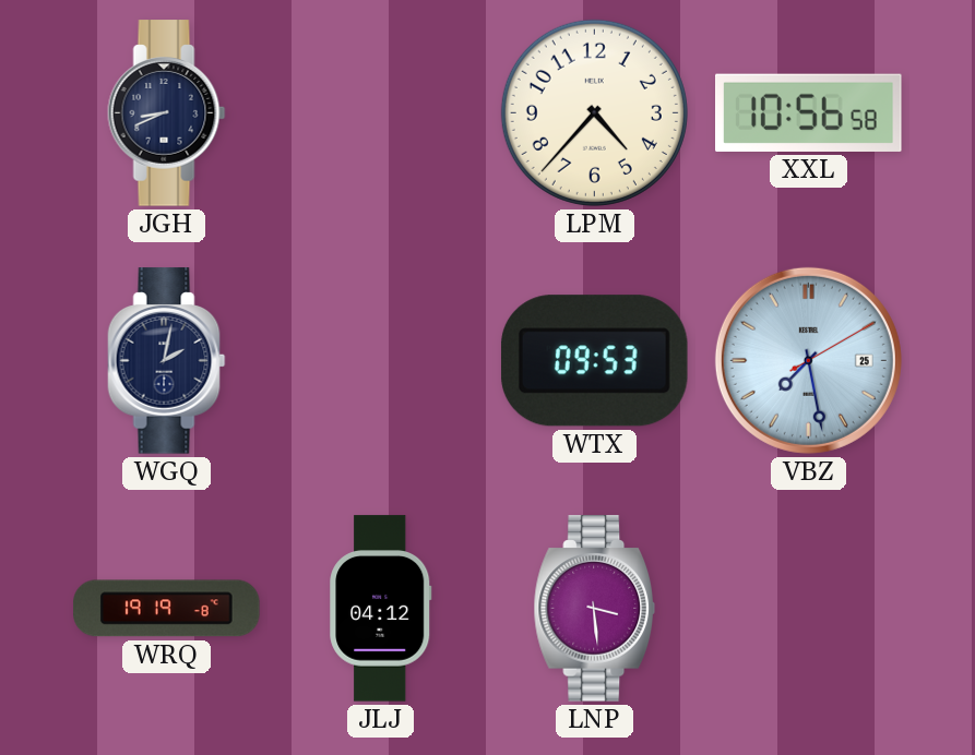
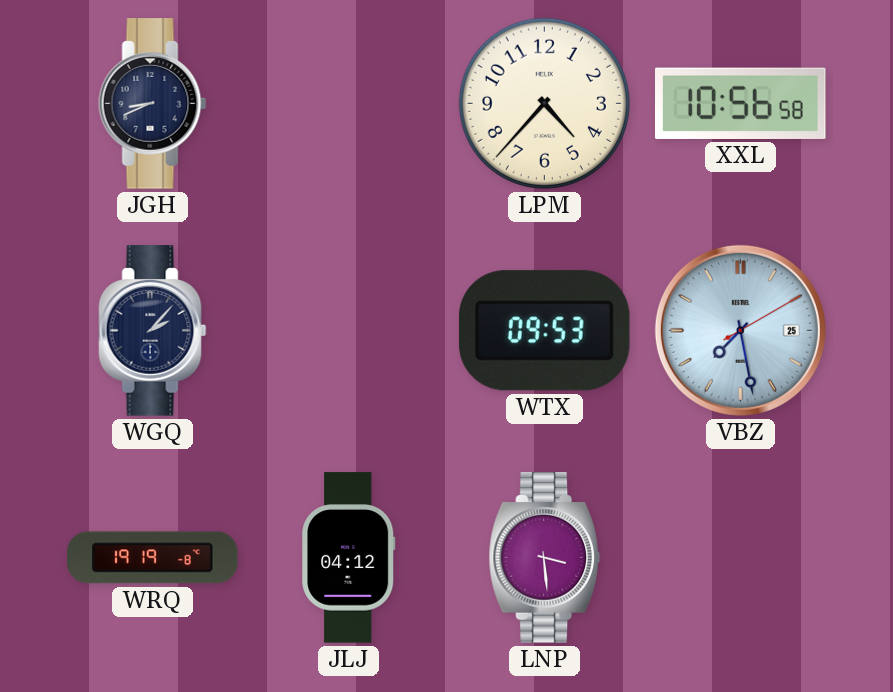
WGQ: 2:02 -> 2:07
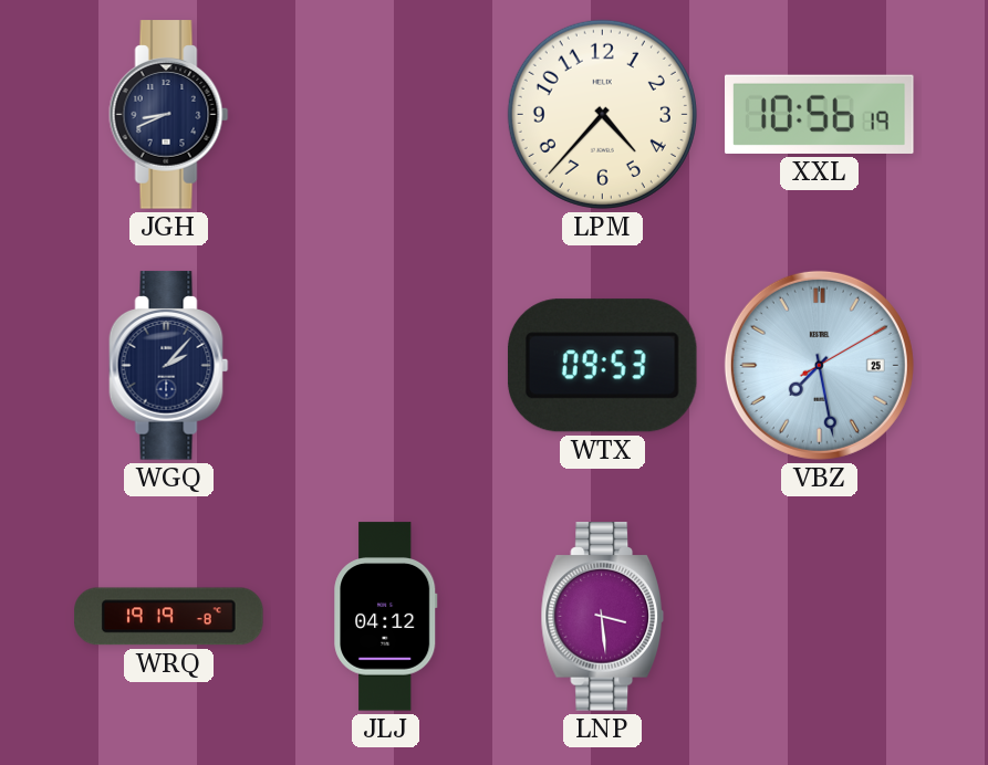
XXL: 10:56:58 -> 10:56:19
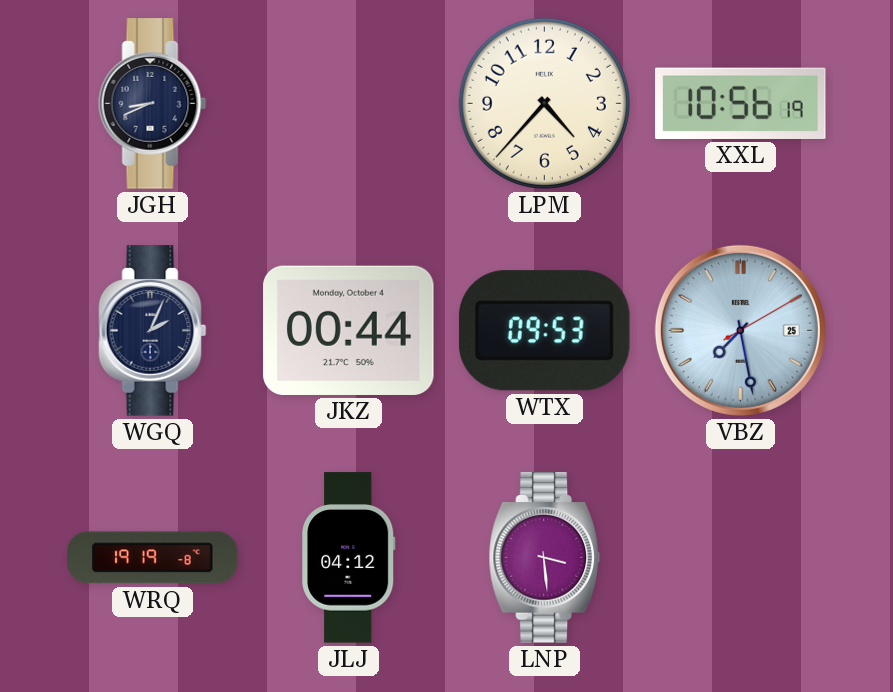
WGQ: 2:07 -> 2:04
JKZ: none -> 00:44
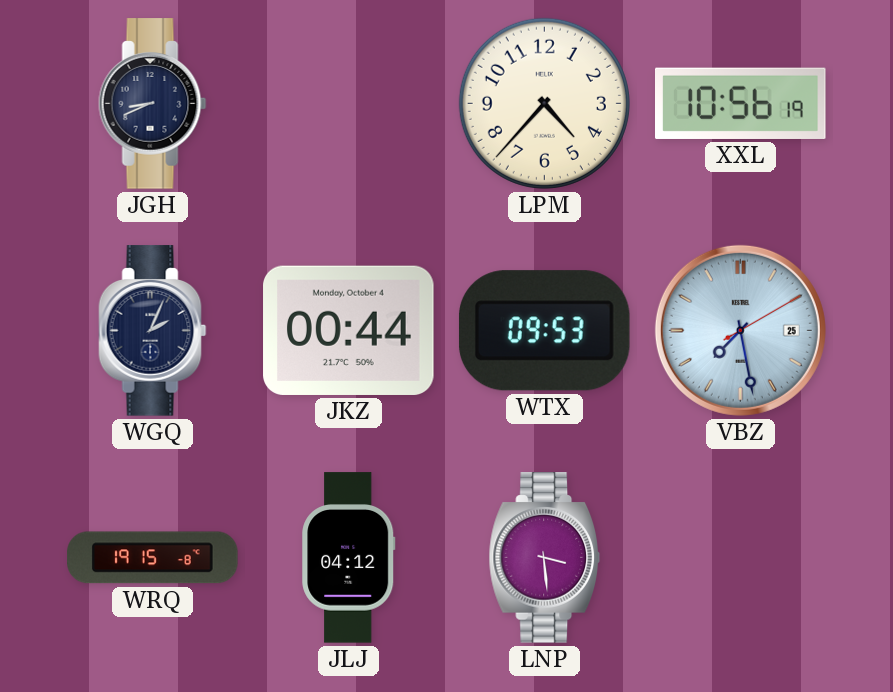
WRQ: 19:19 -> 19:15
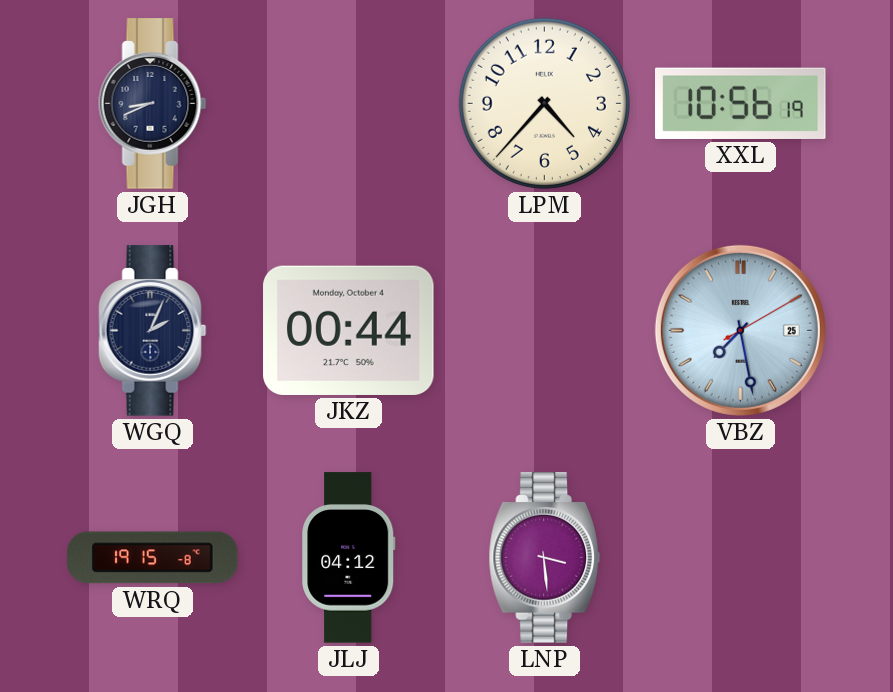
WTX: 09:53 -> none
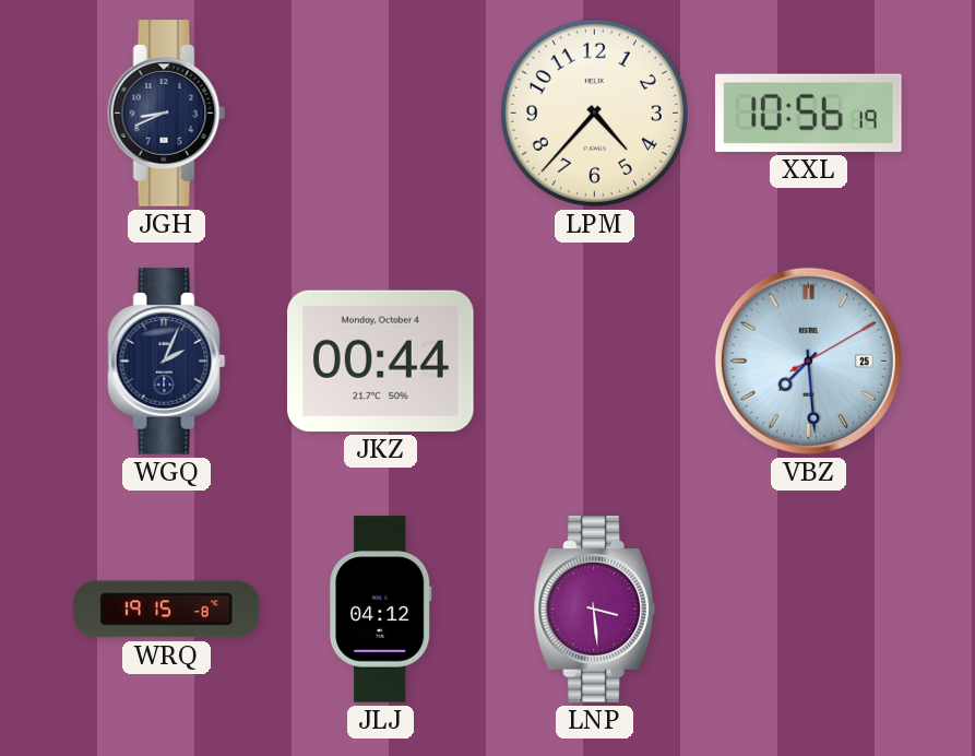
VBZ: 7:28 -> 7:29
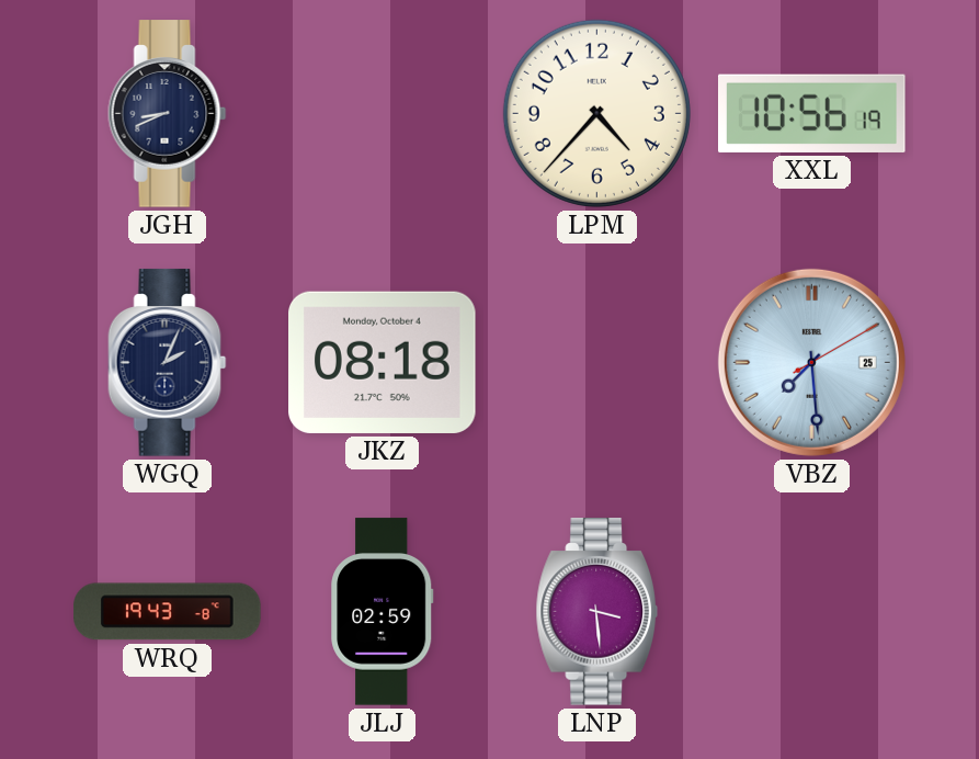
JKZ: 00:44 -> 08:18
WRQ: 19:15 -> 19:43
JLJ: 04:12 -> 02:59
